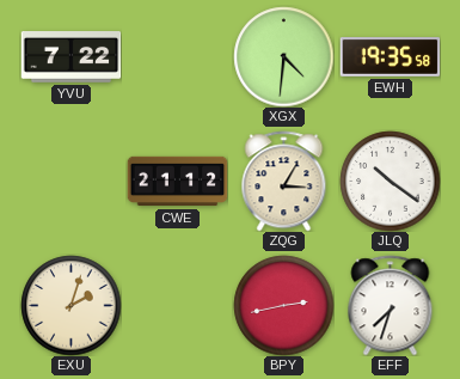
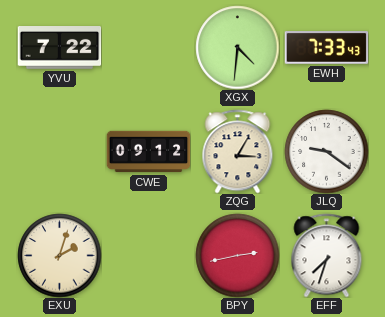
EWH: 19:35 -> 7:33
CWE: 21:12 -> 09:12
JLQ: 10:21 -> 9:21
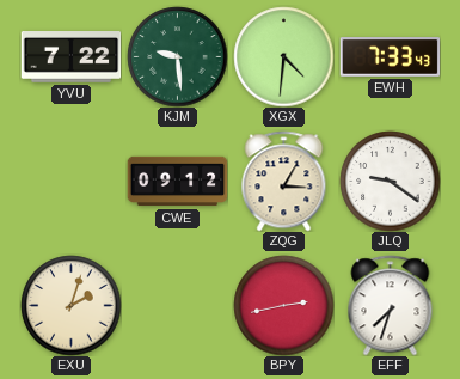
KJM: none -> 9:29
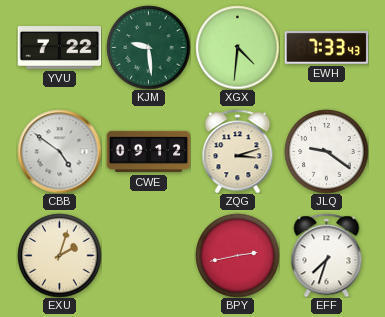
CBB: none -> 4:51
ZQG: 3:05 -> 3:12
